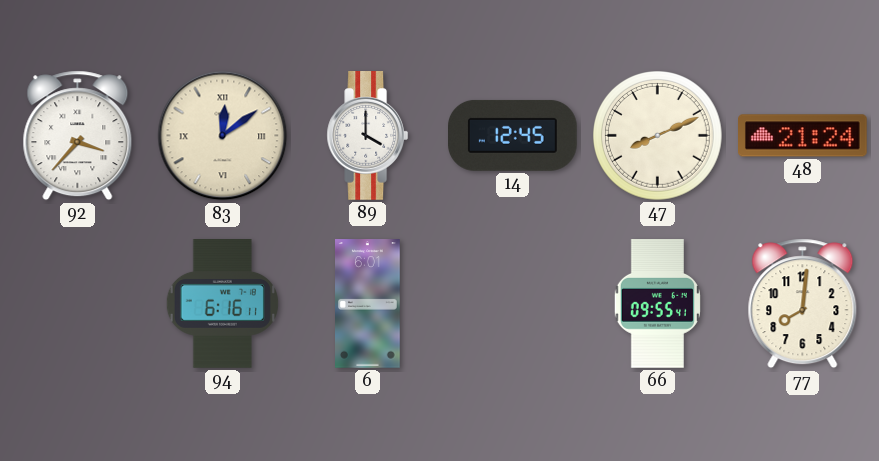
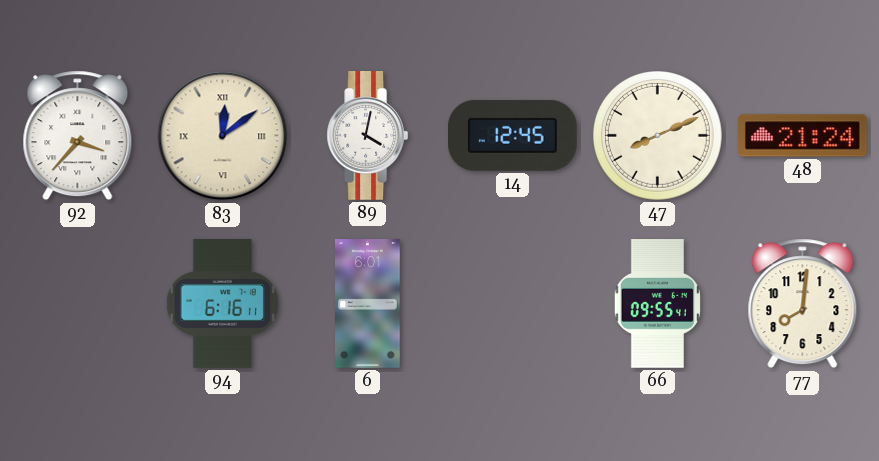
89: 4:00 -> 4:02
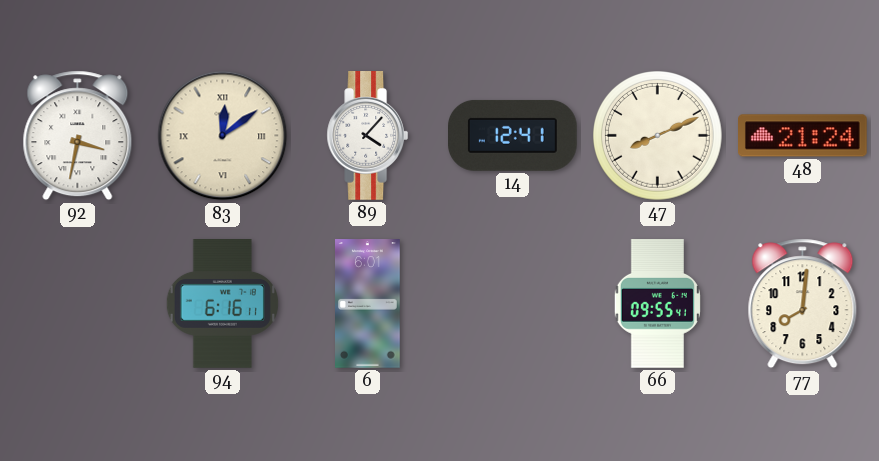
92: 3:37 -> 3:32
89: 4:02 -> 4:07
14: 12:45 -> 12:41
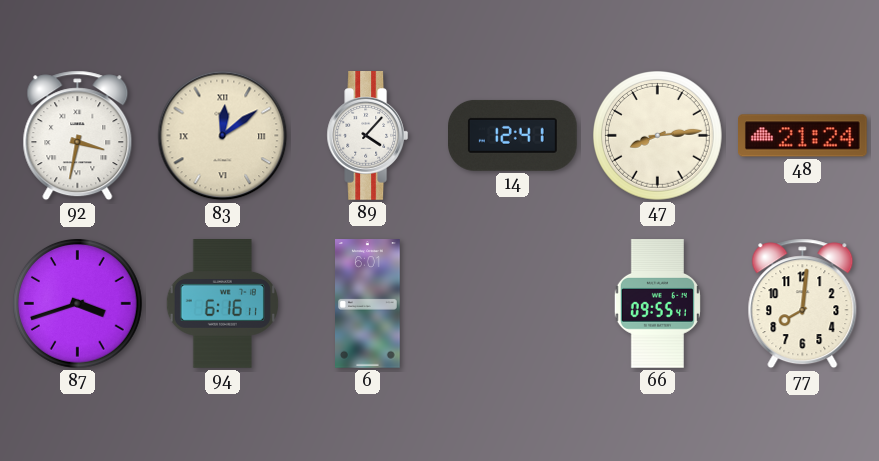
47: 8:11 -> 8:14
87: none -> 3:42
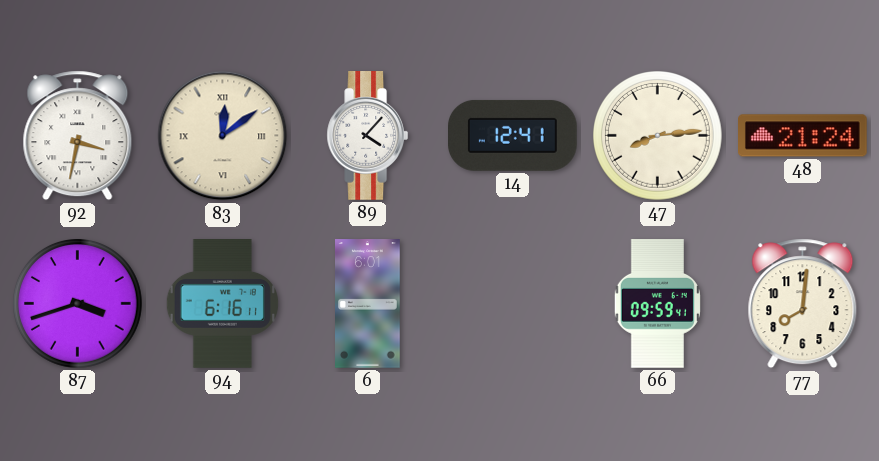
66: 09:55 -> 09:59
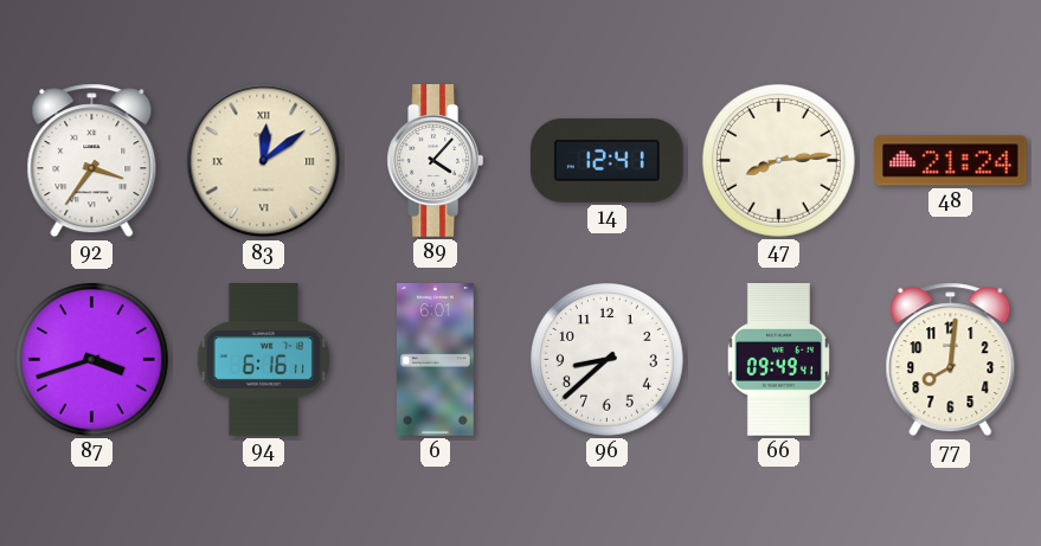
92: 3:32 -> 3:36
96: none -> 8:38
66: 09:59 -> 09:49
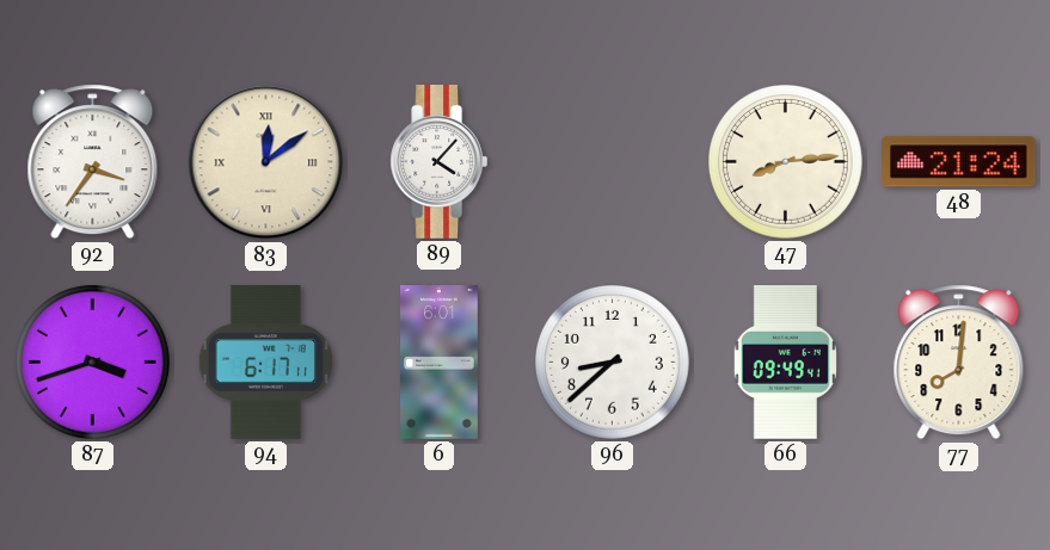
14: 12:41 -> none
94: 6:16 -> 6:17
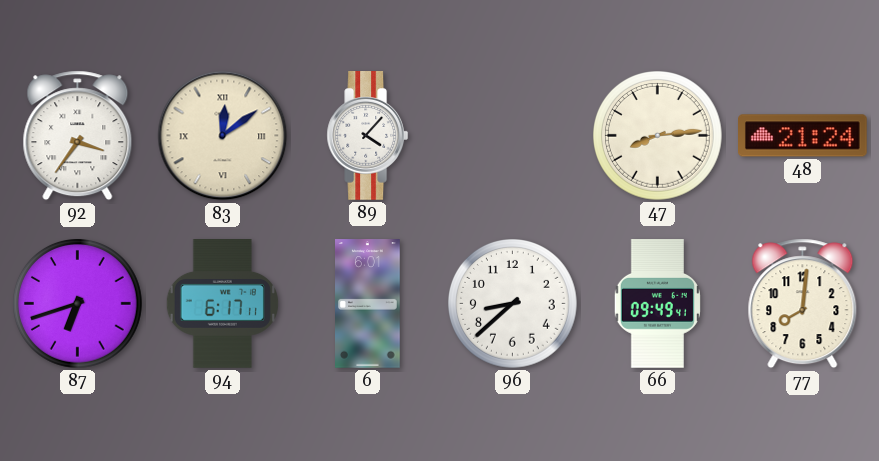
87: 3:42 -> 6:42
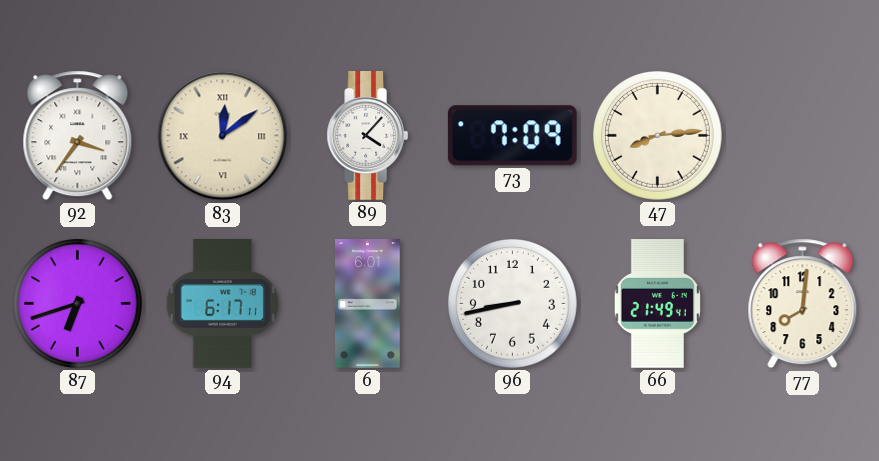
73: none -> 7:09
48: 21:24 -> none
96: 8:38 -> 8:43
66: 09:49 -> 21:49
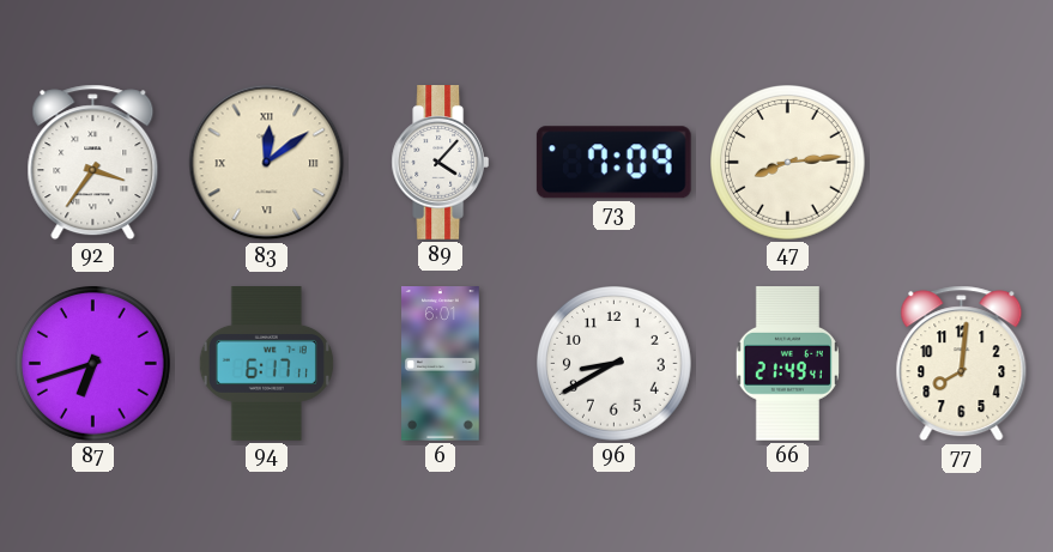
96: 8:43 -> 8:40
